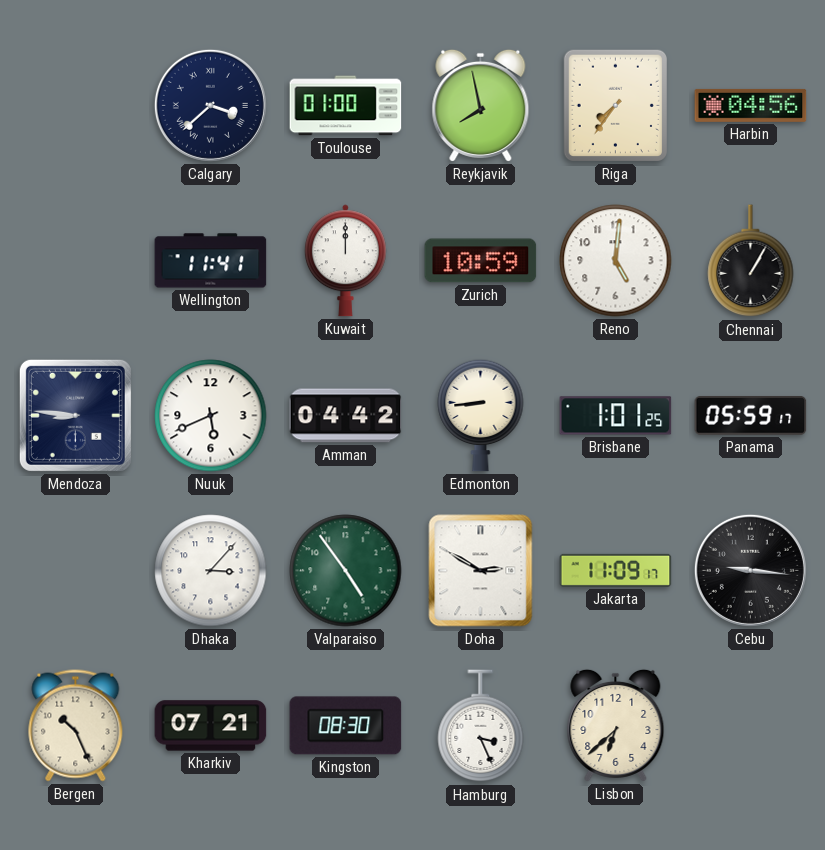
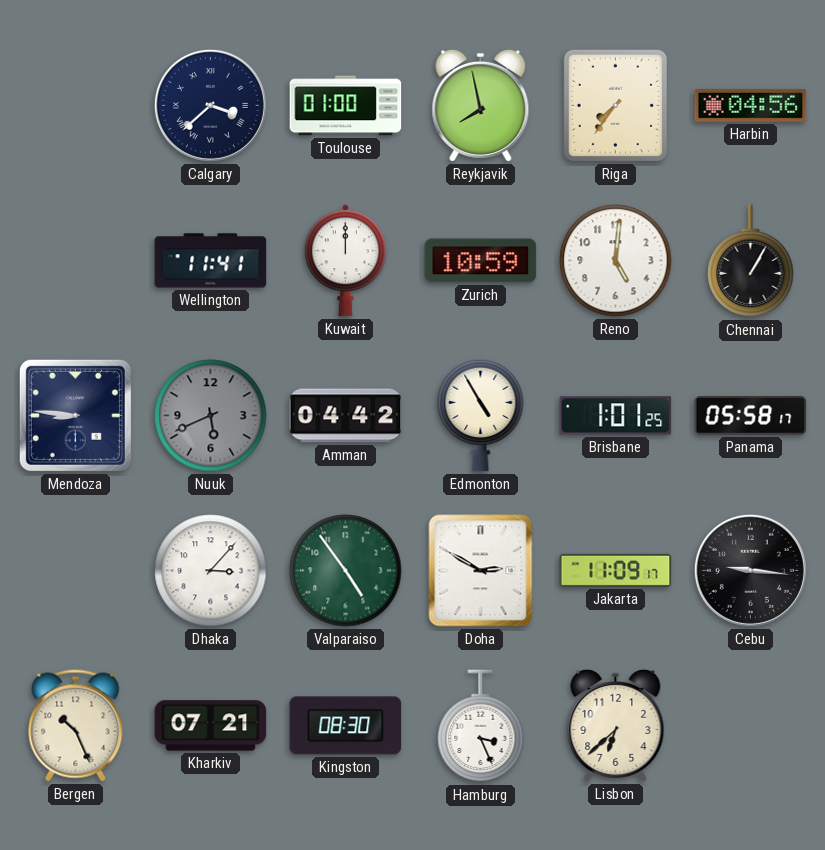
Nuuk dial: white -> grey
Edmonton: 8:44 -> 4:55
Panama: 05:59 -> 05:58
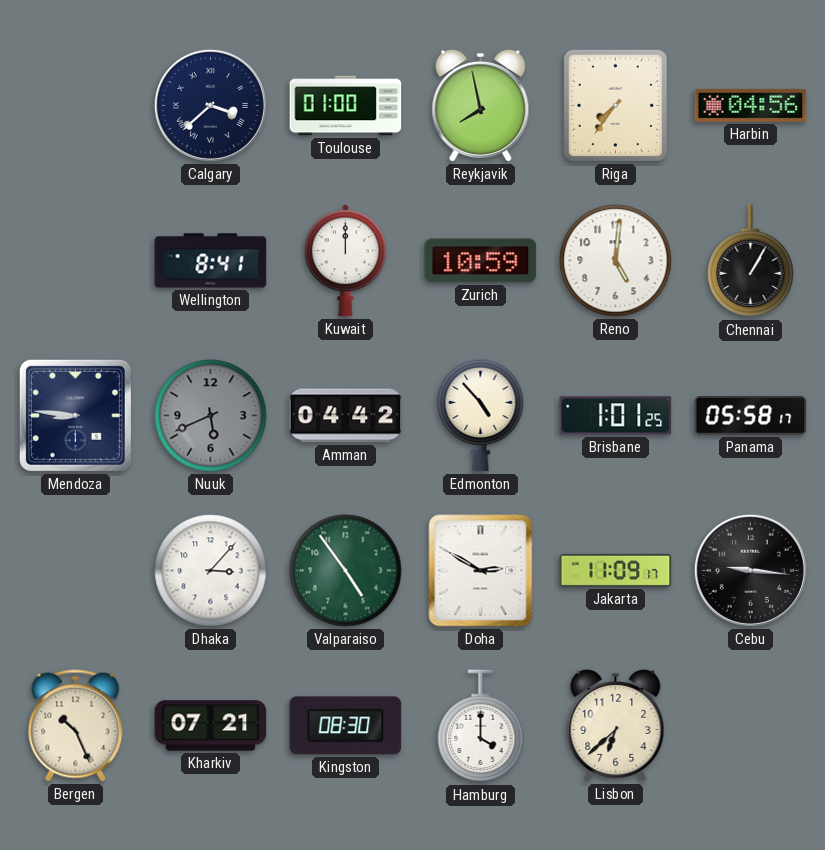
Wellington: 11:41 -> 8:41
Edmonton: 4:55 -> 4:53
Hamburg: 3:26 -> 4:00
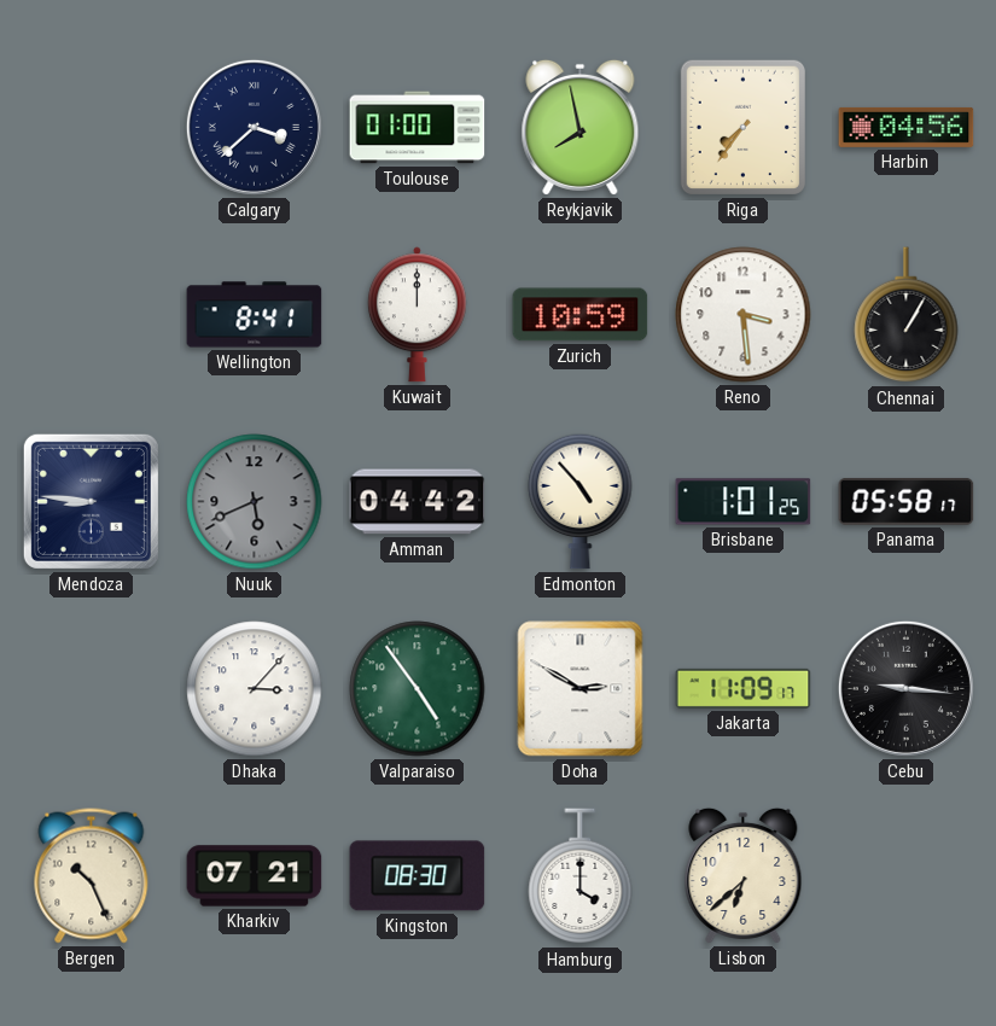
Reno: 5:01 -> 3:29
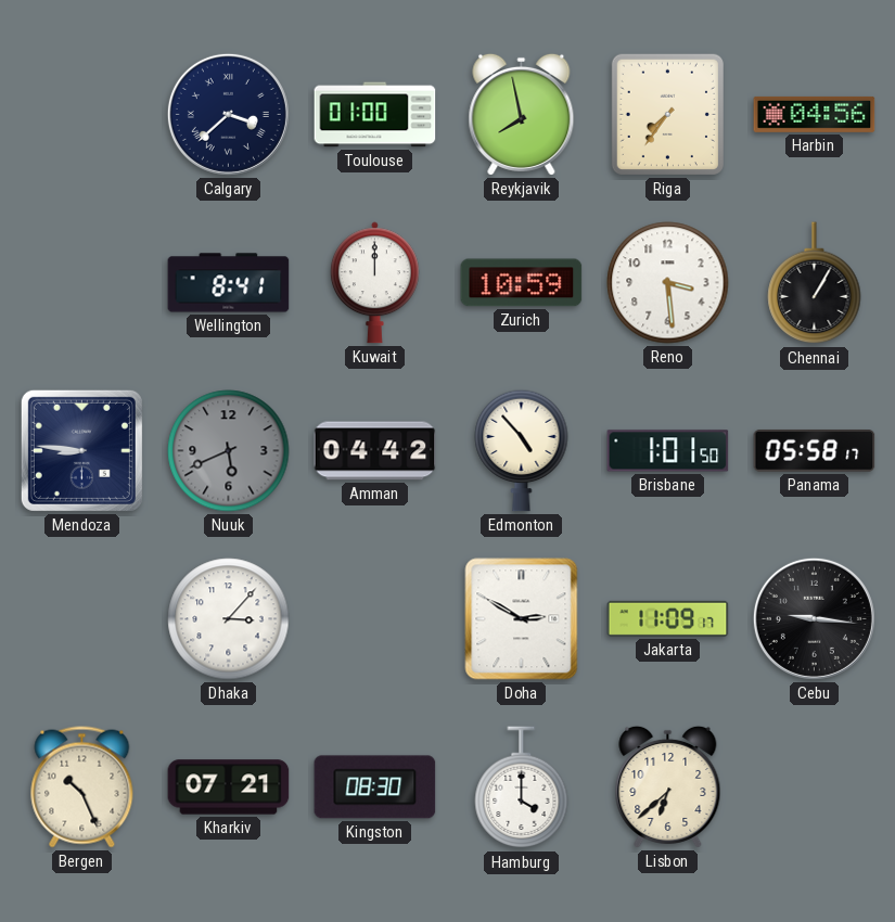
Brisbane: 1:01:25 -> 1:01:50
Valparaiso: 4:54 -> none
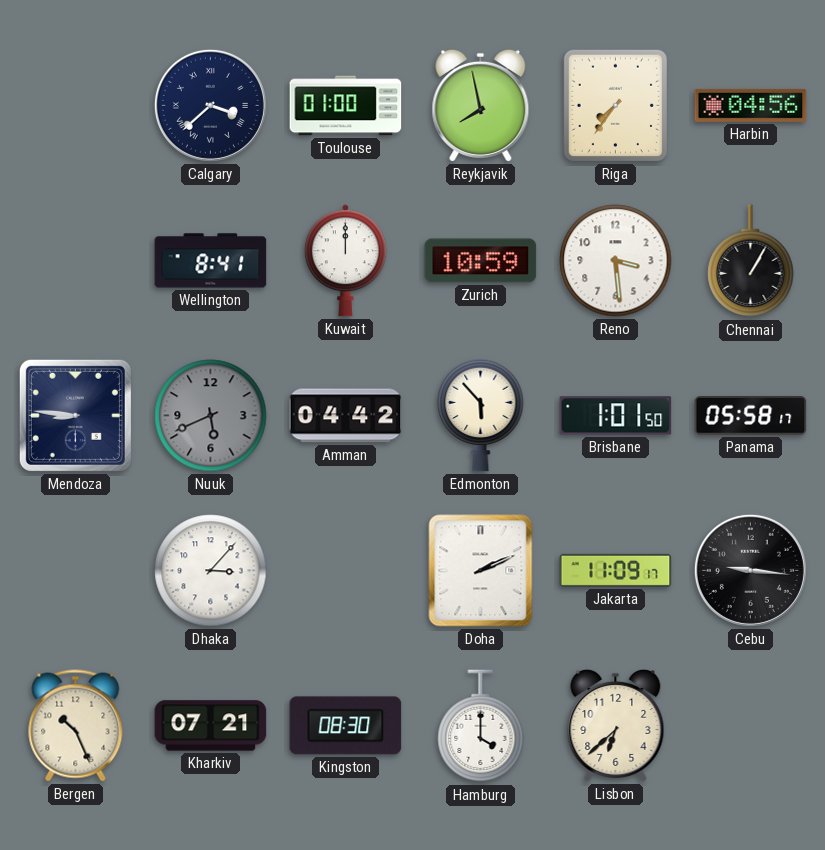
Edmonton: 4:53 -> 5:53
Doha: 2:50 -> 2:11
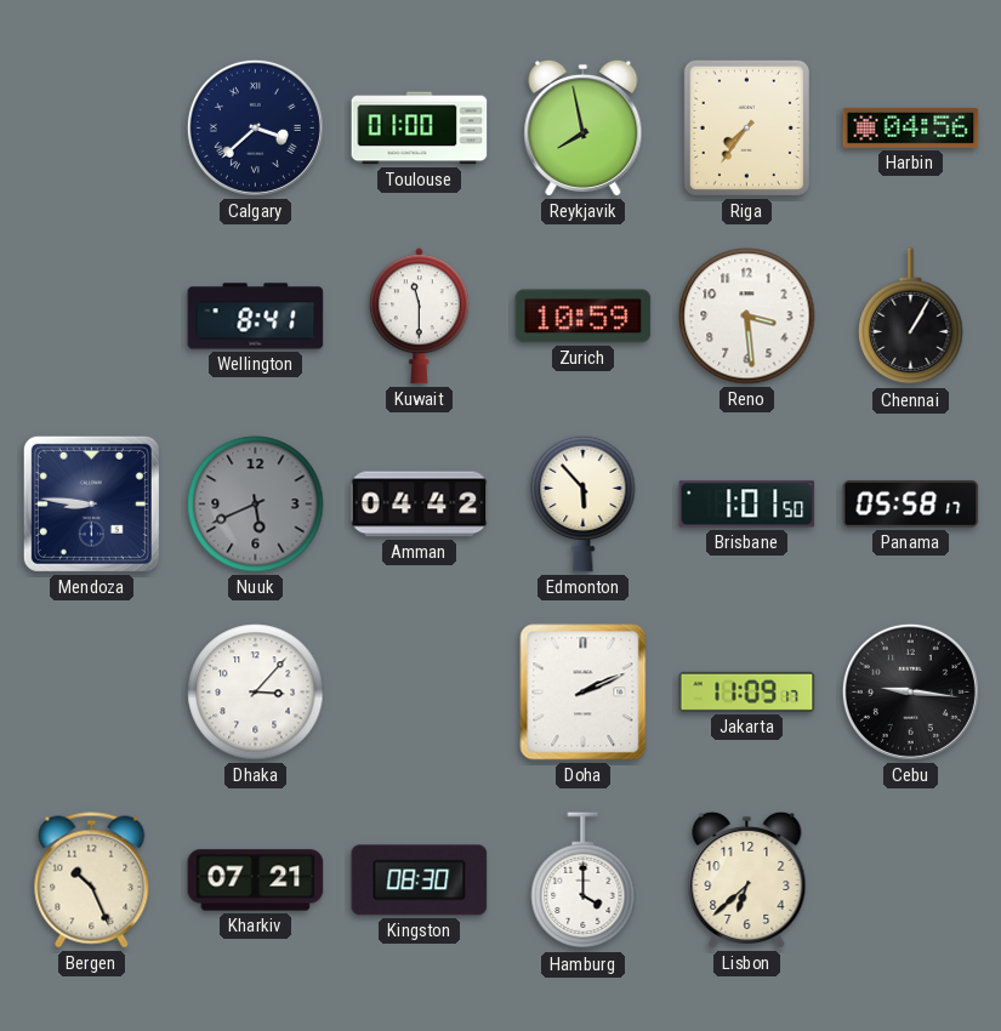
Kuwait: 12:00 -> 11:30
